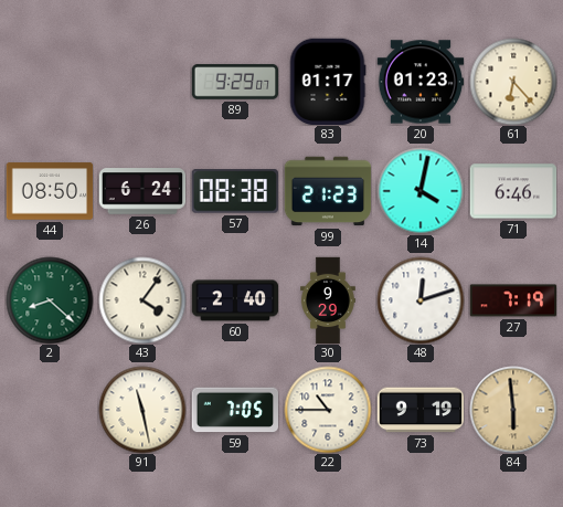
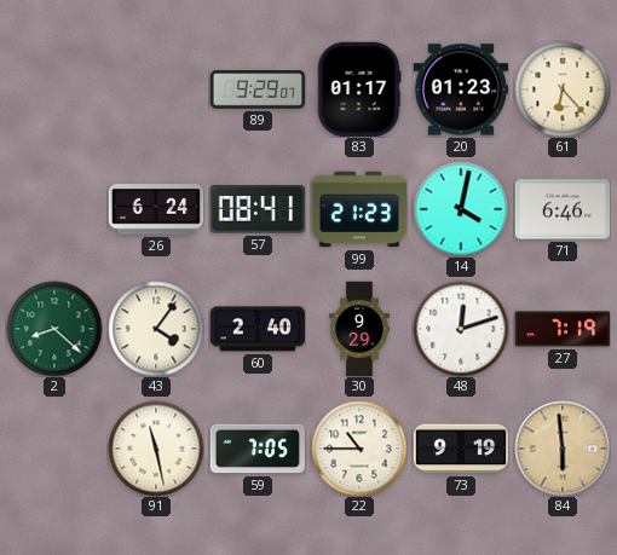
44: 08:50 -> none
57: 08:38 -> 08:41
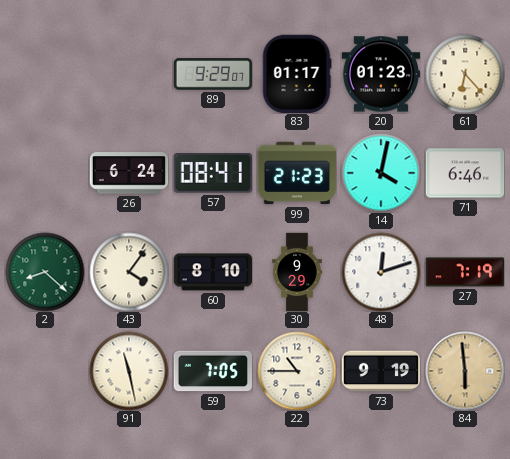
60: 2:40 -> 8:10
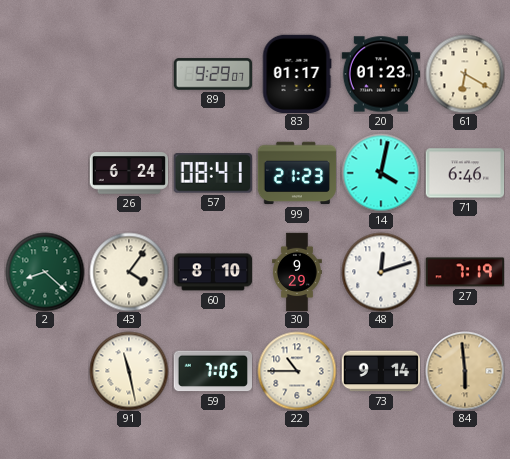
61: 6:23 -> 6:20
73: 9:19 -> 9:14
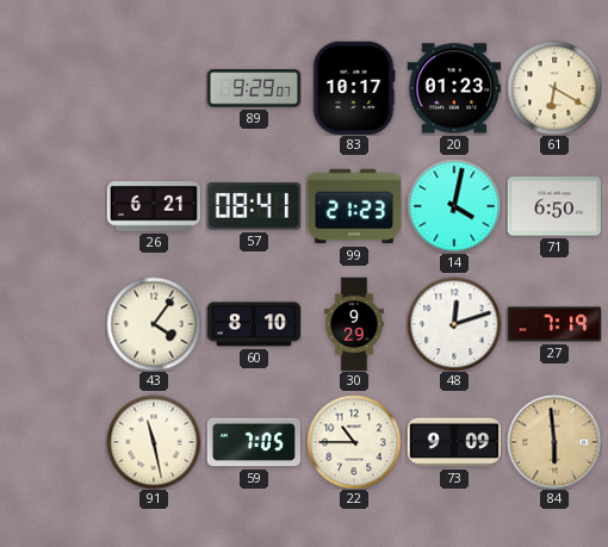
83: 01:17 -> 10:17
26: 6:24 -> 6:21
71: 6:46 -> 6:50
2: 8:22 -> none
73: 9:14 -> 9:09
